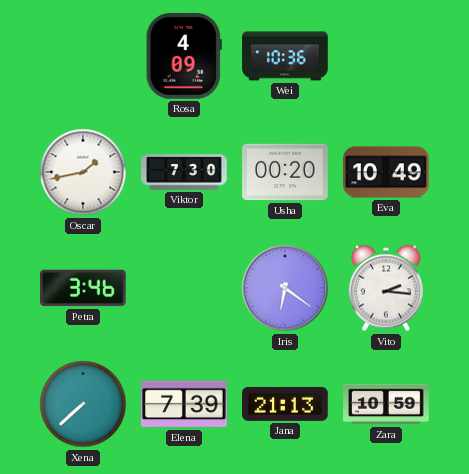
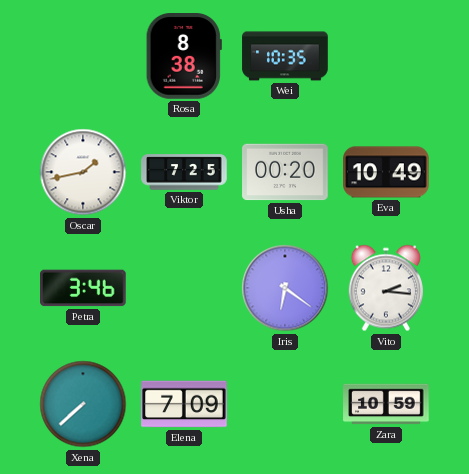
Rosa: 4:09 -> 8:38
Wei: 10:36 -> 10:35
Viktor: 7:30 -> 7:25
Elena: 7:39 -> 7:09
Jana: 21:13 -> none
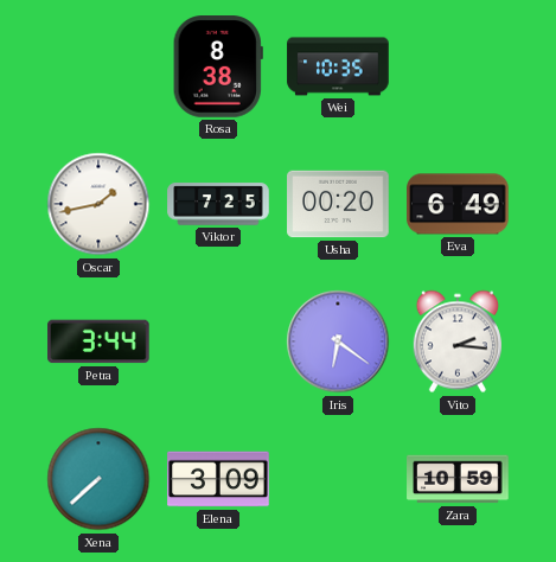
Eva: 10:49 -> 6:49
Petra: 3:46 -> 3:44
Elena: 7:09 -> 3:09
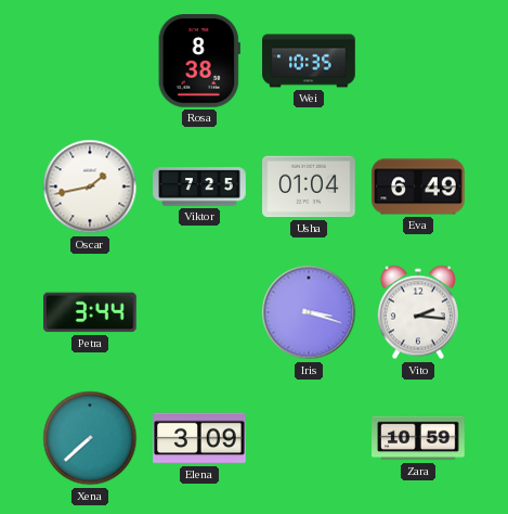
Usha: 00:20 -> 01:04
Iris: 6:21 -> 3:18
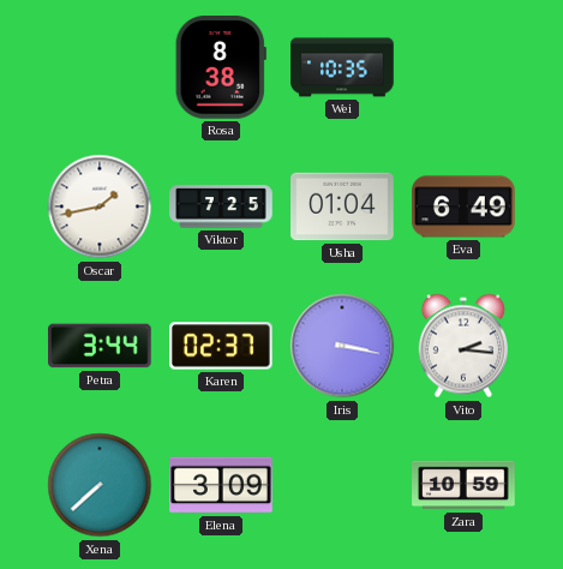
Karen: none -> 02:37
Iris: 3:18 -> 3:17
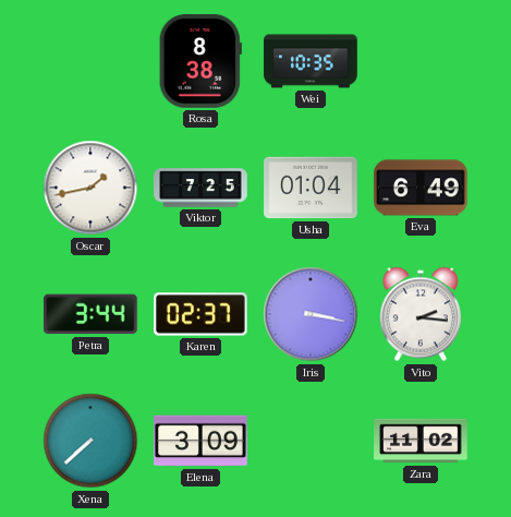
Zara: 10:59 -> 11:02
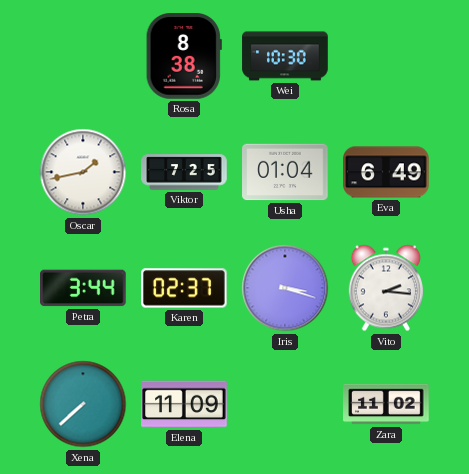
Wei: 10:35 -> 10:30
Iris: 3:17 -> 3:18
Elena: 3:09 -> 11:09
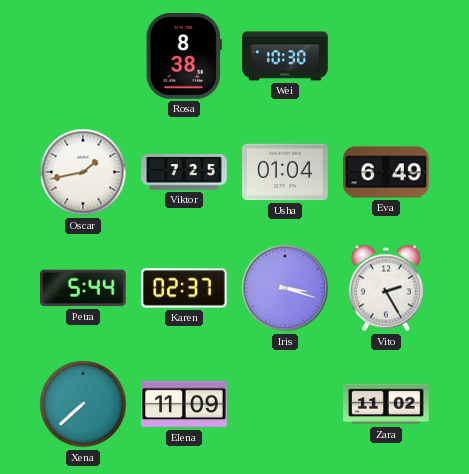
Petra: 3:44 -> 5:44
Vito: 2:16 -> 2:25
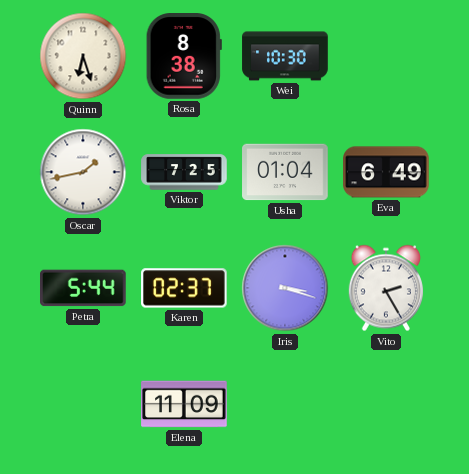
Quinn: none -> 6:27
Xena: 7:38 -> none
Zara: 11:02 -> none
